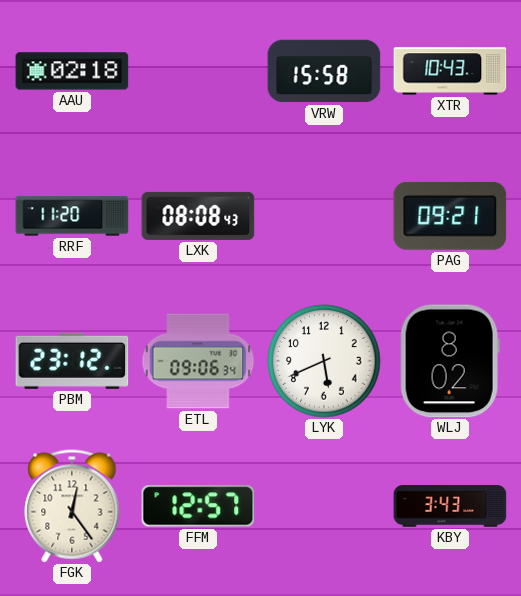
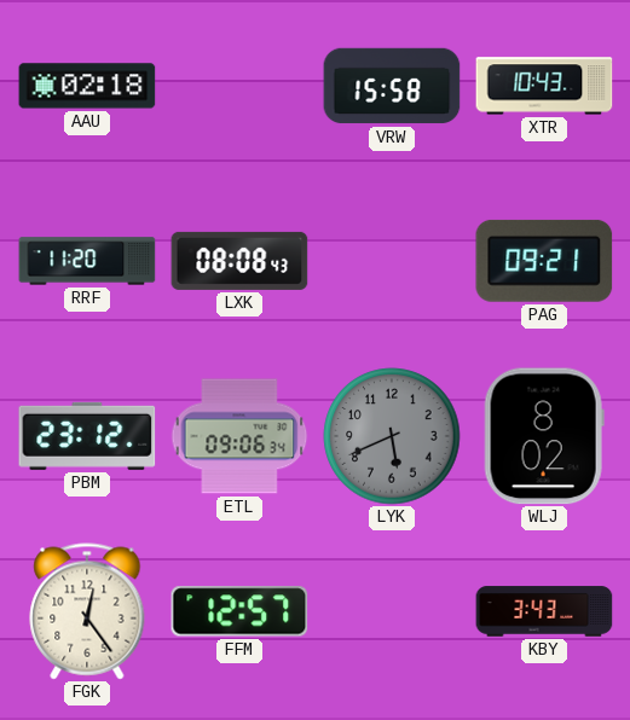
LYK dial: white -> grey
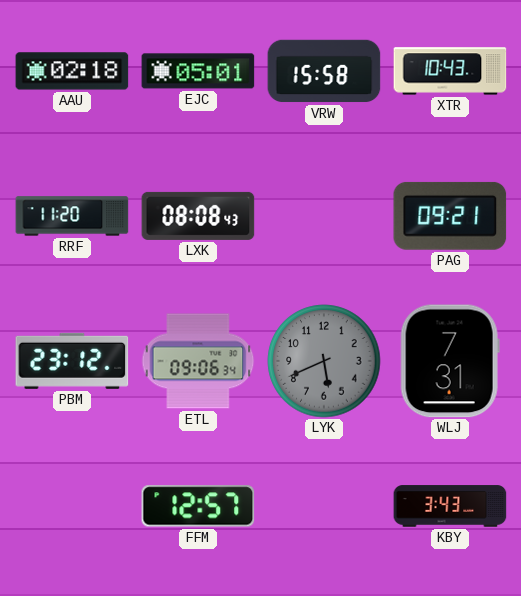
EJC: none -> 05:01
WLJ: 8:02 -> 7:31
FGK: 12:24 -> none
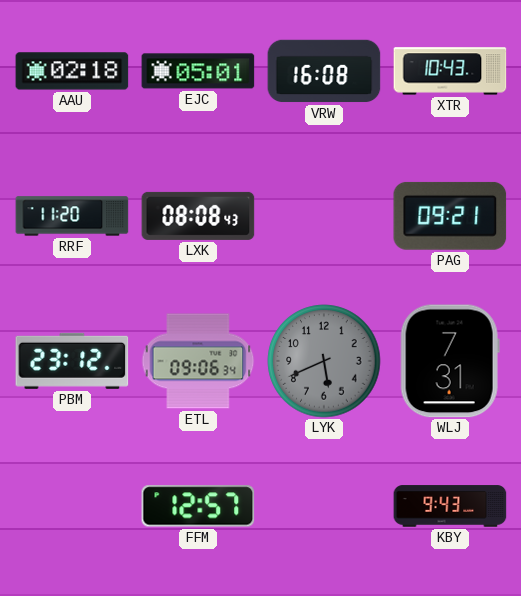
VRW: 15:58 -> 16:08
KBY: 3:43 -> 9:43
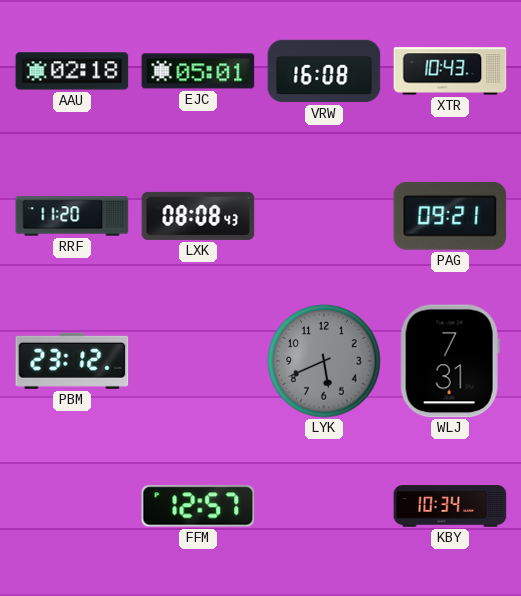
ETL: 09:06 -> none
KBY: 9:43 -> 10:34
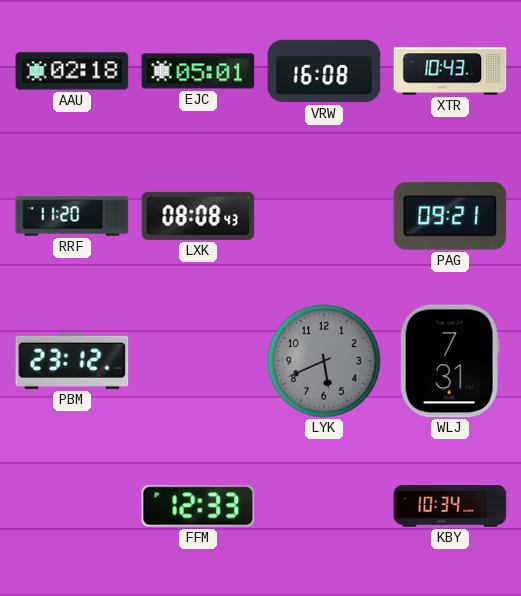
FFM: 12:57 -> 12:33
